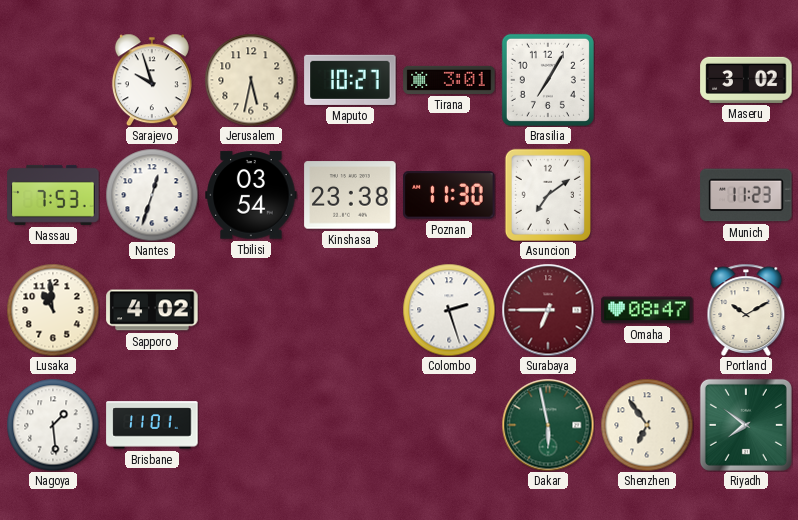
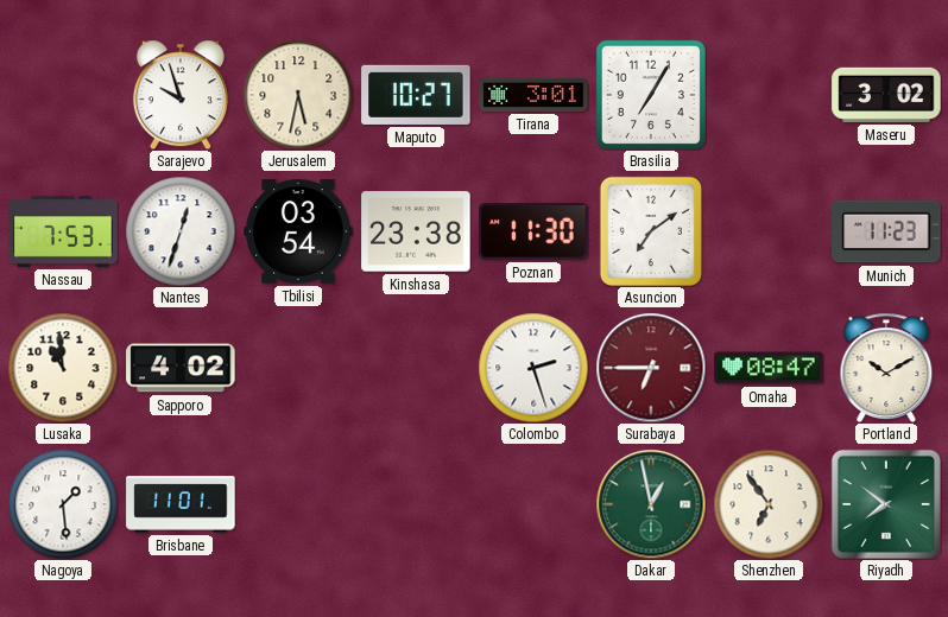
Dakar: 5:58 -> 12:58
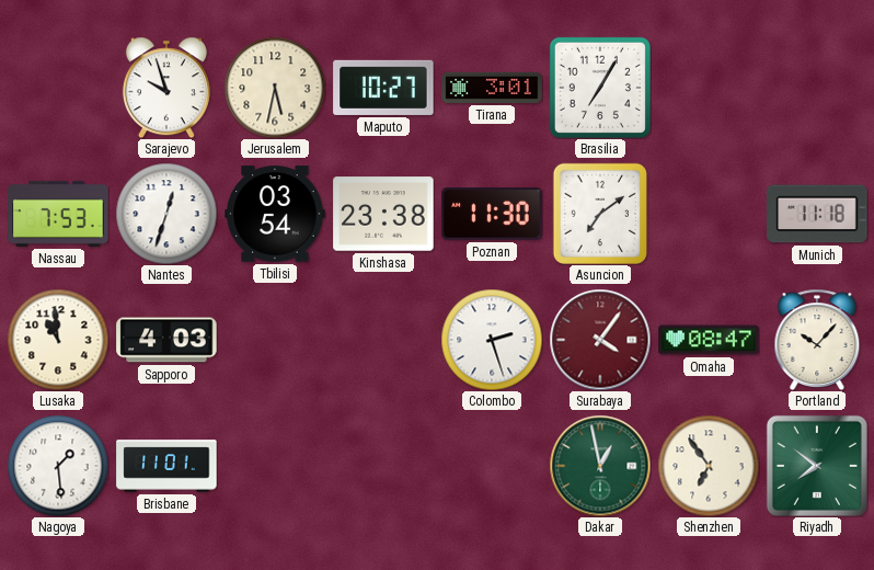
Maseru: 3:02 -> none
Munich: 11:23 -> 11:18
Sapporo: 4:02 -> 4:03
Surabaya: 6:45 -> 4:06
Portland: 10:10 -> 10:07
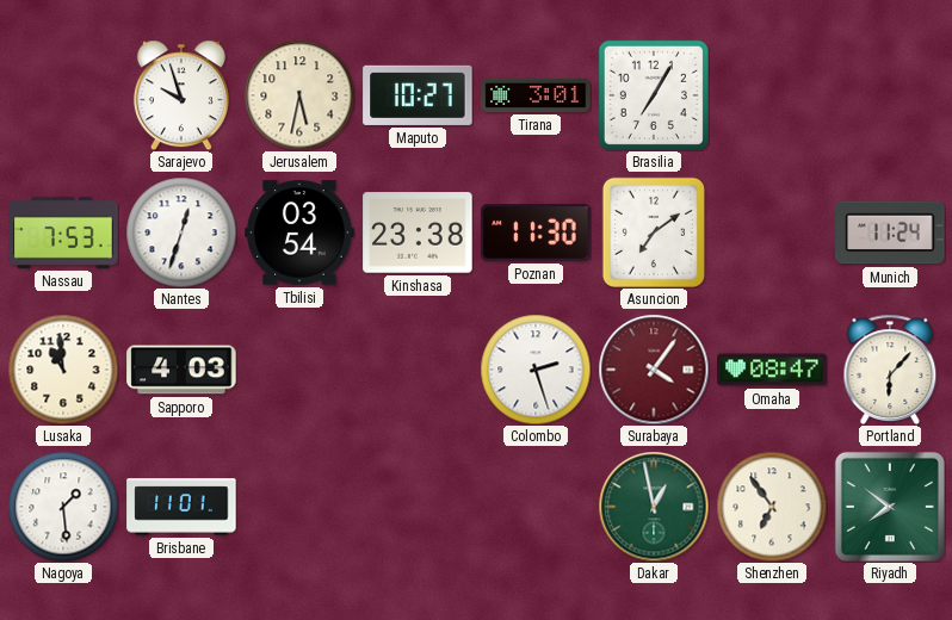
Munich: 11:18 -> 11:24
Portland: 10:07 -> 6:07
